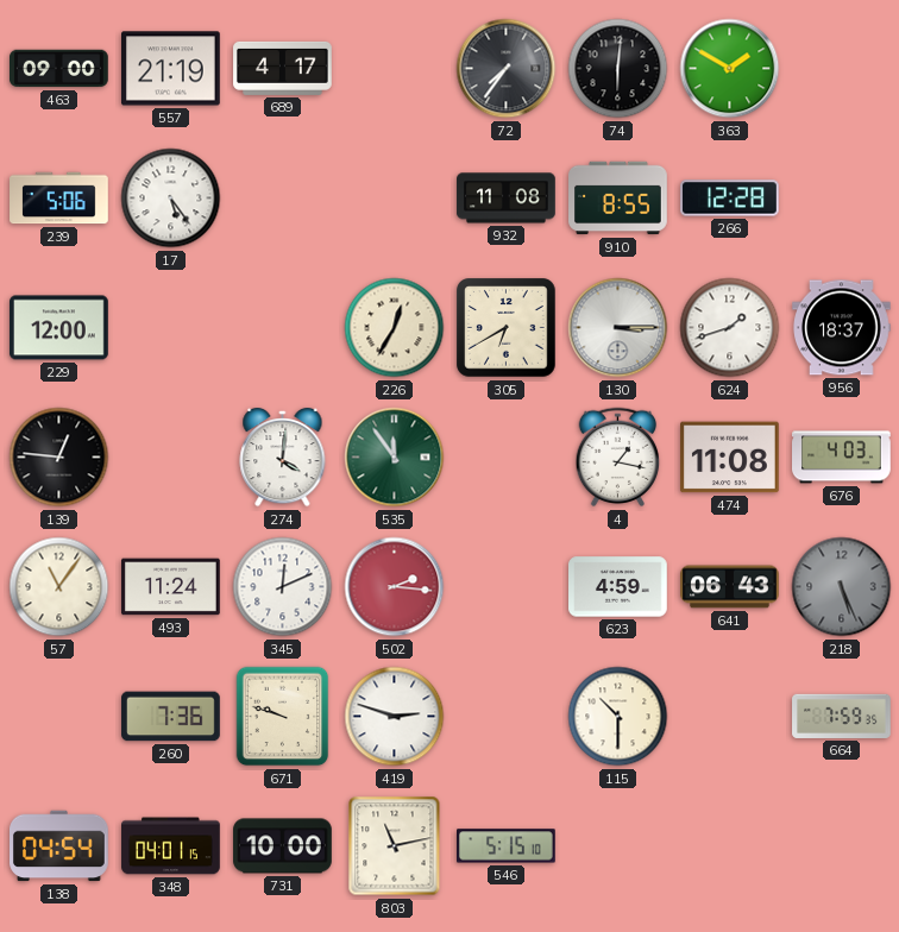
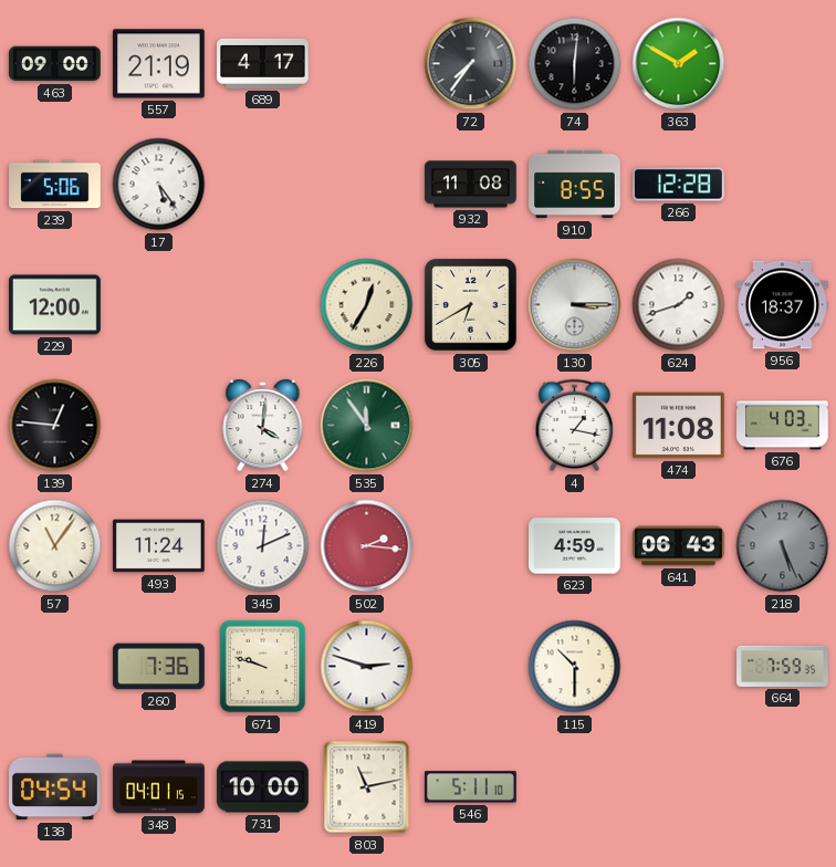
546: 5:15 -> 5:11
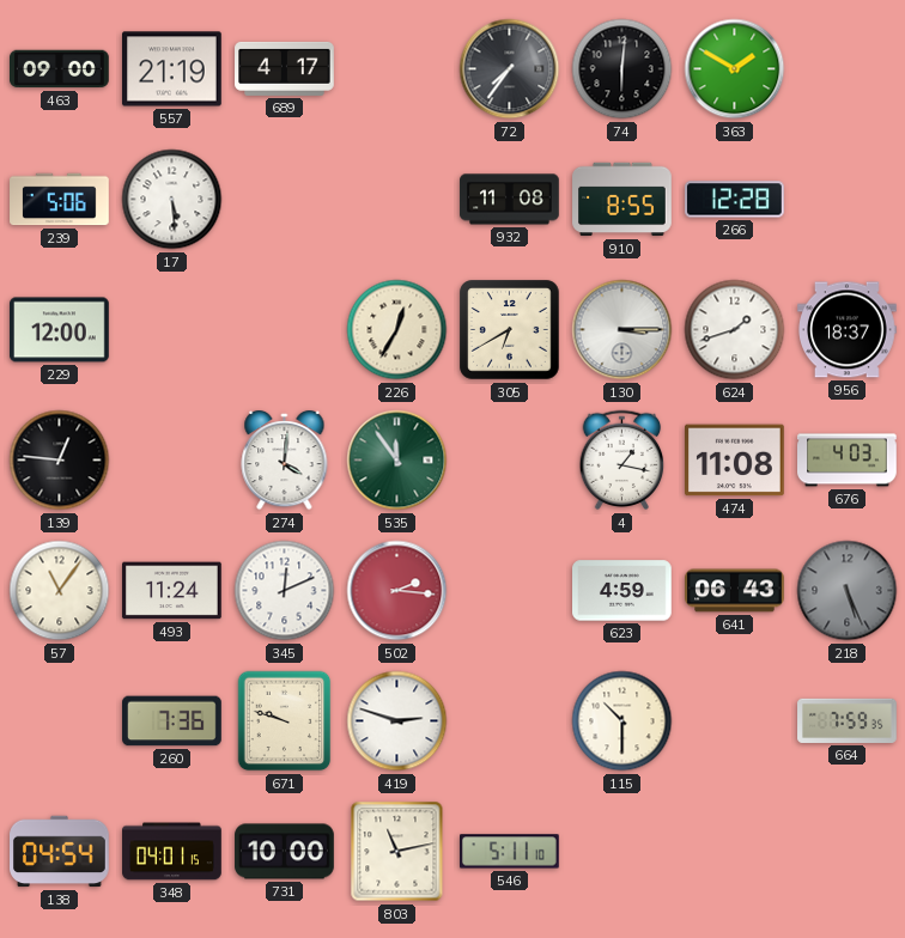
17: 5:24 -> 5:29
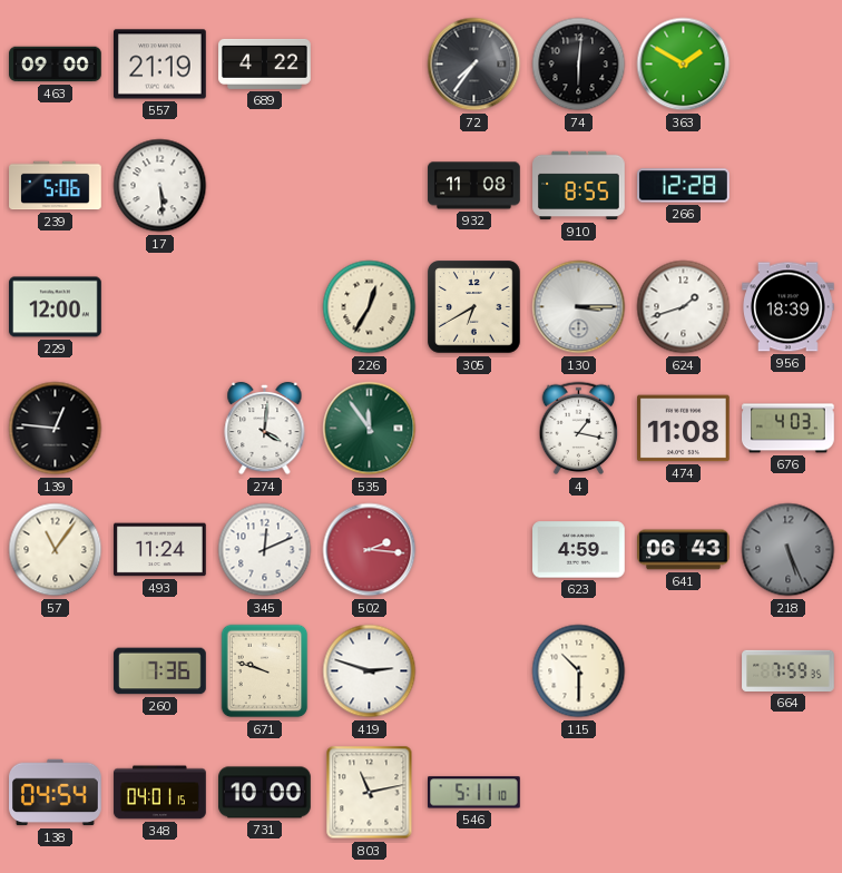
689: 4:17 -> 4:22
956: 18:37 -> 18:39
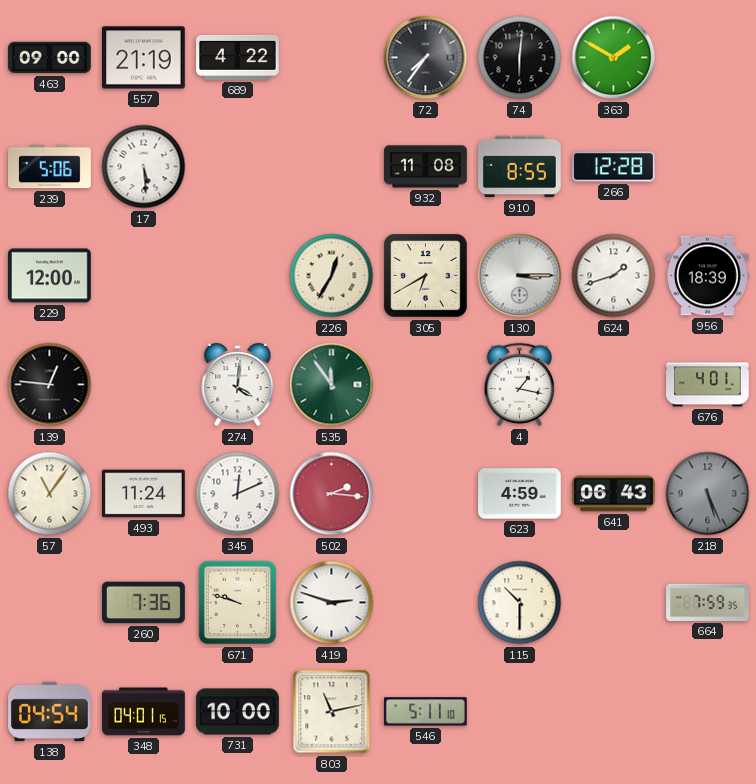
474: 11:08 -> none
676: 4:03 -> 4:01
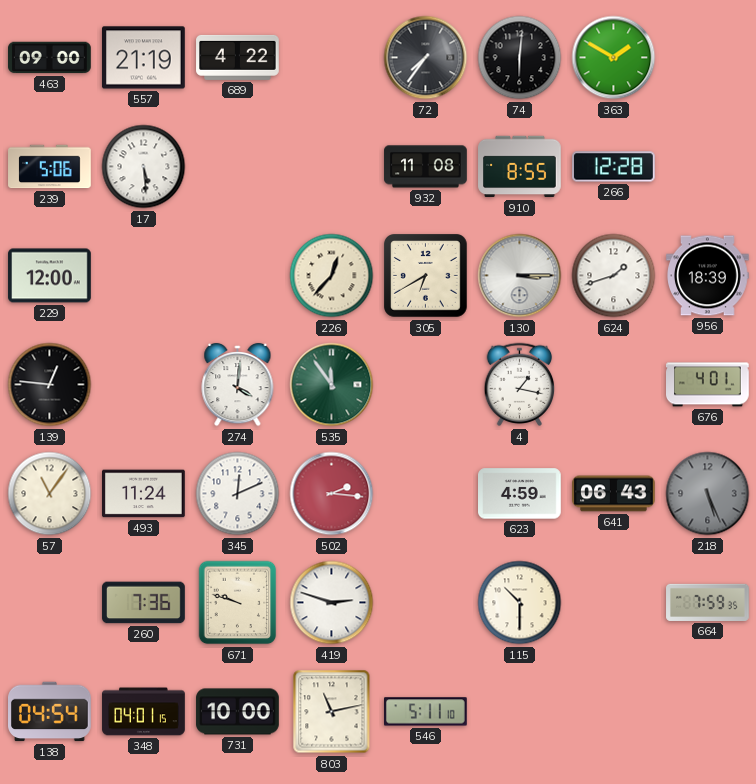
226: 12:35 -> 12:37
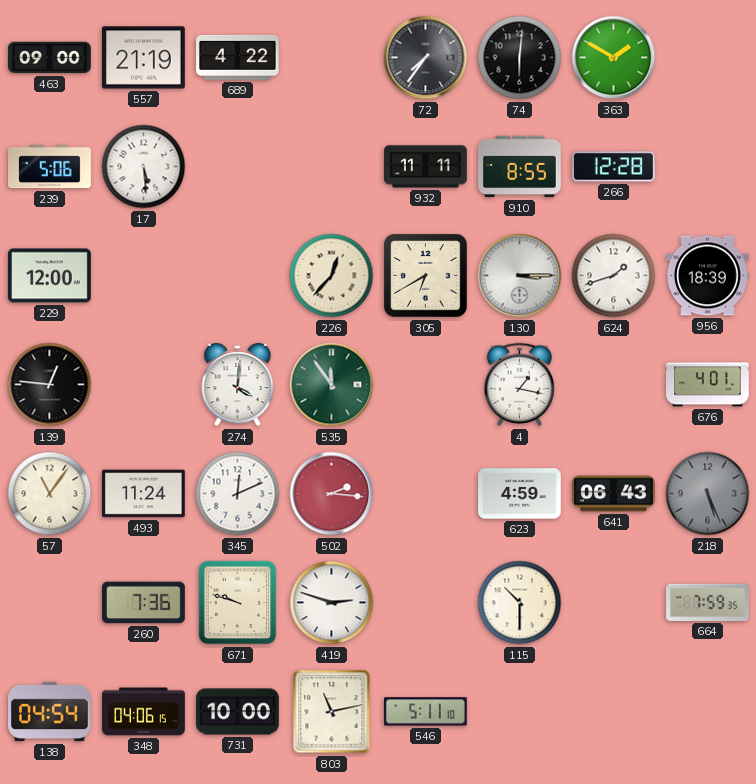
932: 11:08 -> 11:11
348: 04:01 -> 04:06
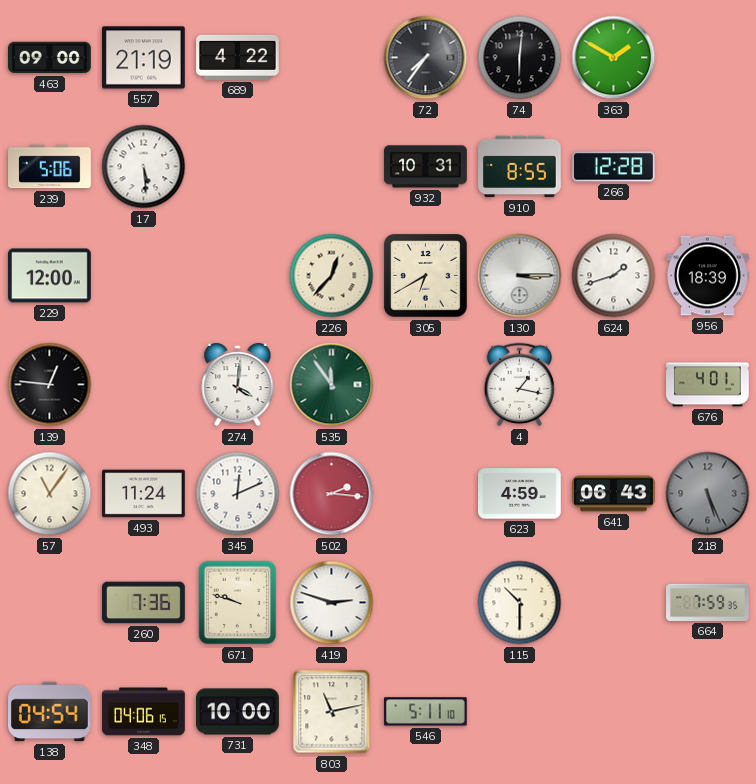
932: 11:11 -> 10:31
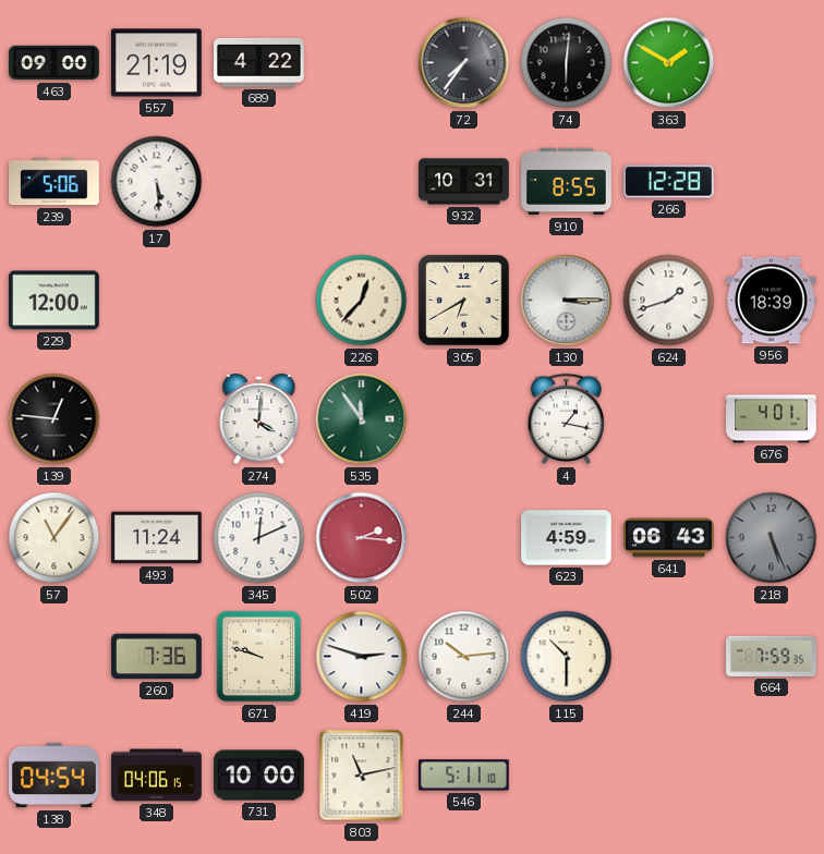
244: none -> 10:14
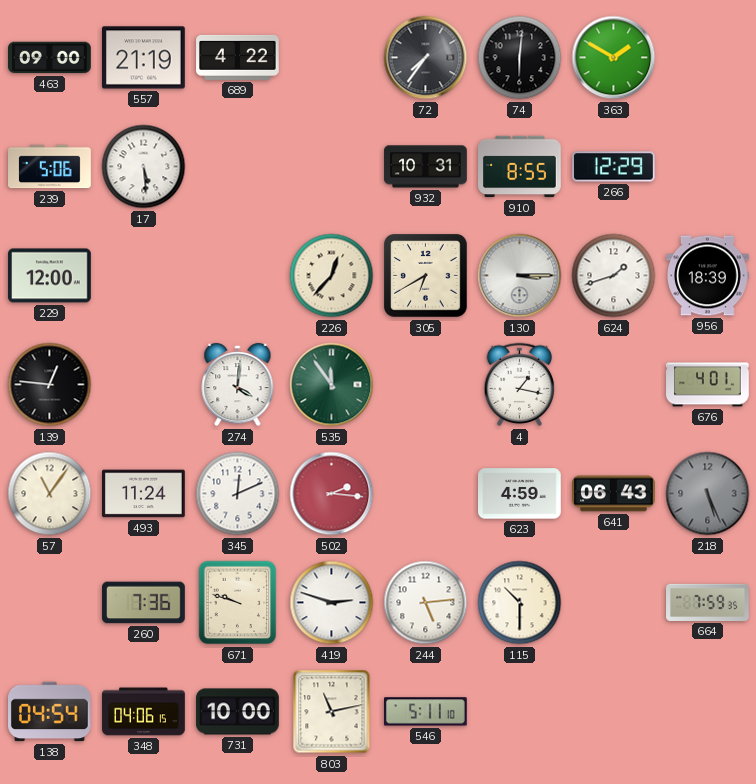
266: 12:28 -> 12:29
244: 10:14 -> 5:14
